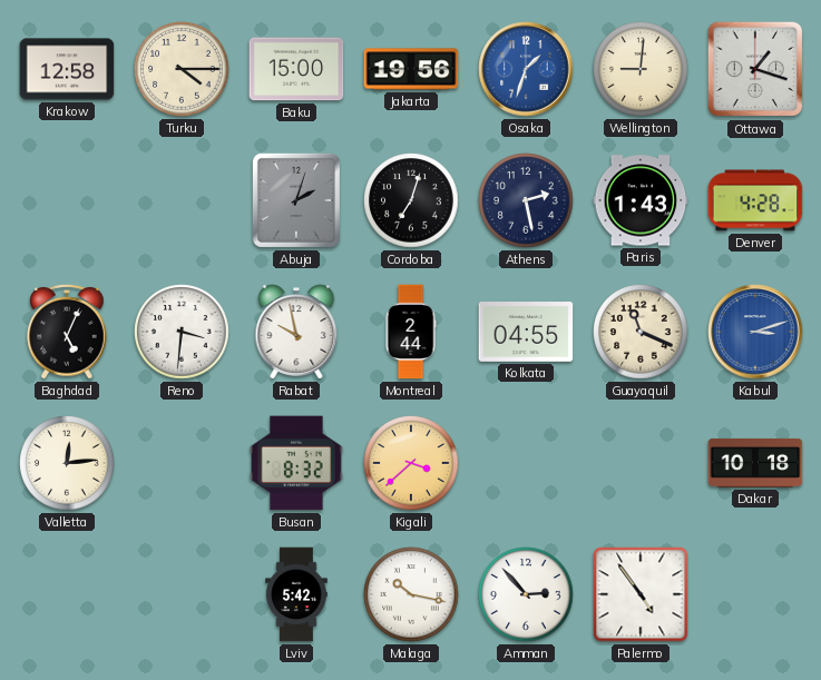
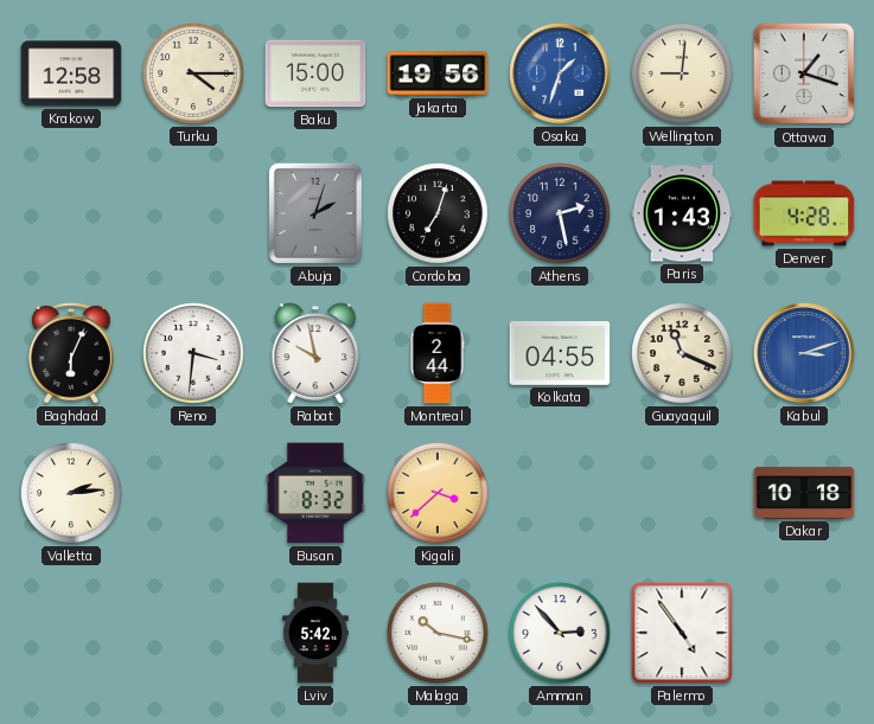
Baghdad: 5:04 -> 6:04
Valletta: 12:14 -> 2:14
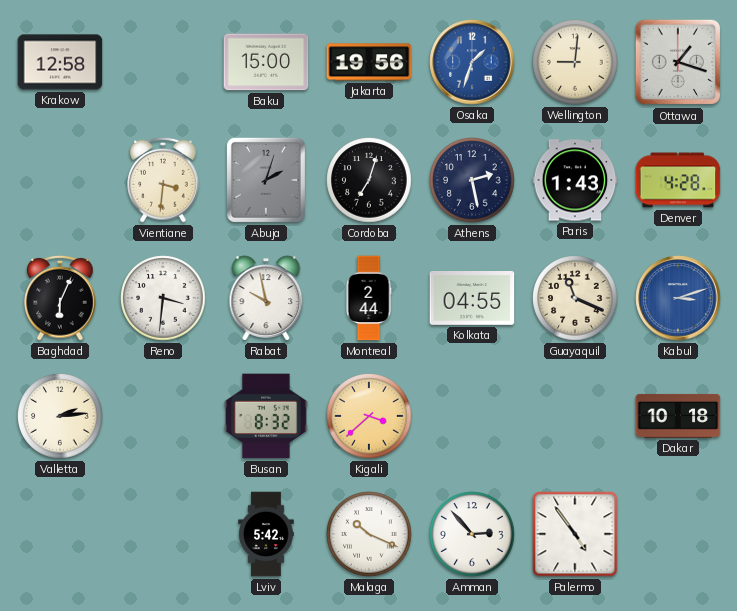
Turku: 4:15 -> none
Vientiane: none -> 3:31
Malaga: 10:17 -> 10:19
